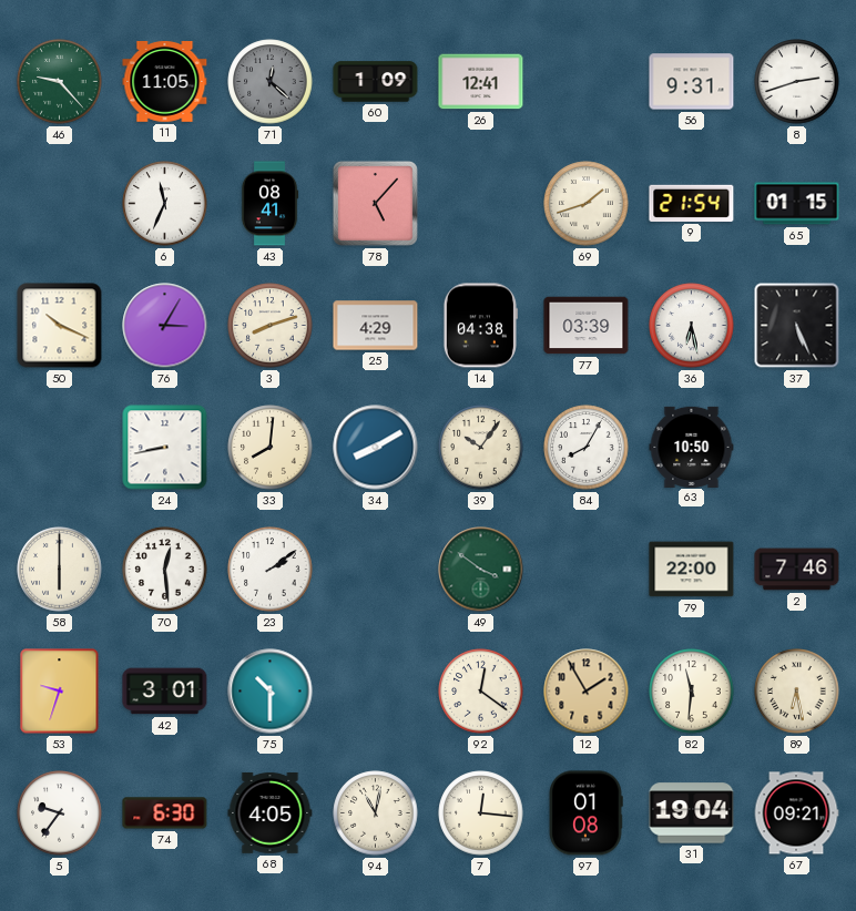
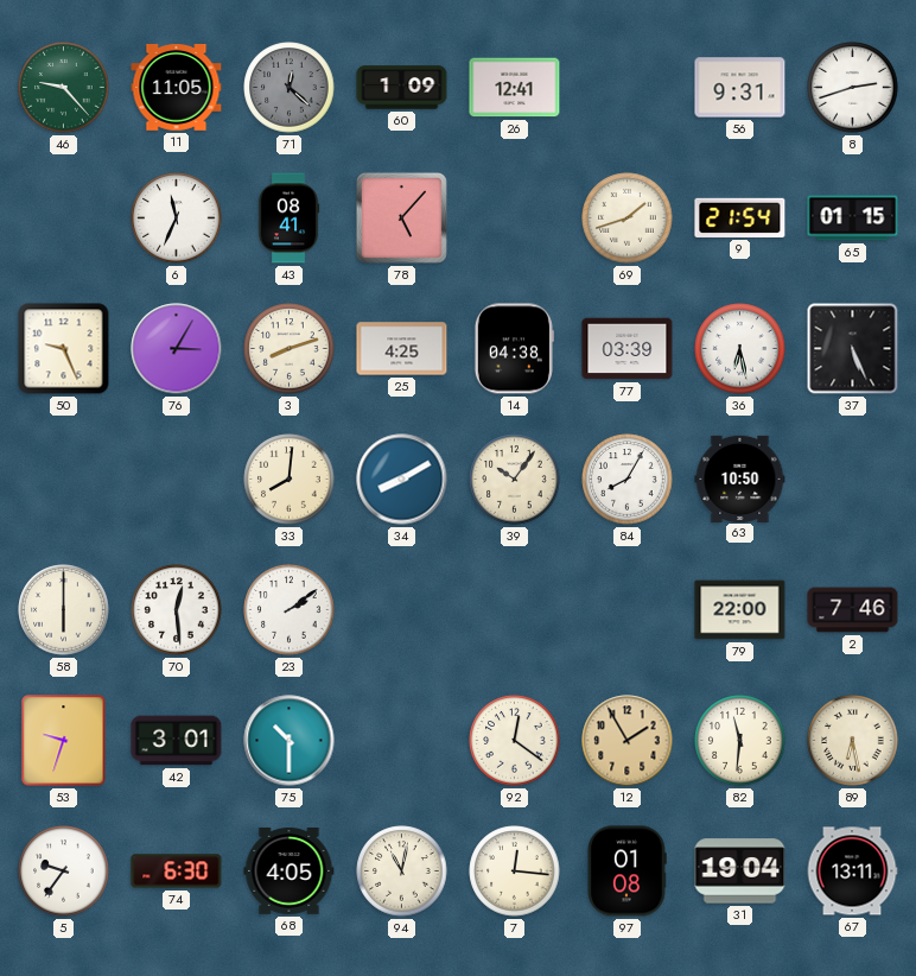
50: 10:19 -> 9:26
25: 4:29 -> 4:25
24: 8:43 -> none
49: 3:51 -> none
67: 09:21 -> 13:11
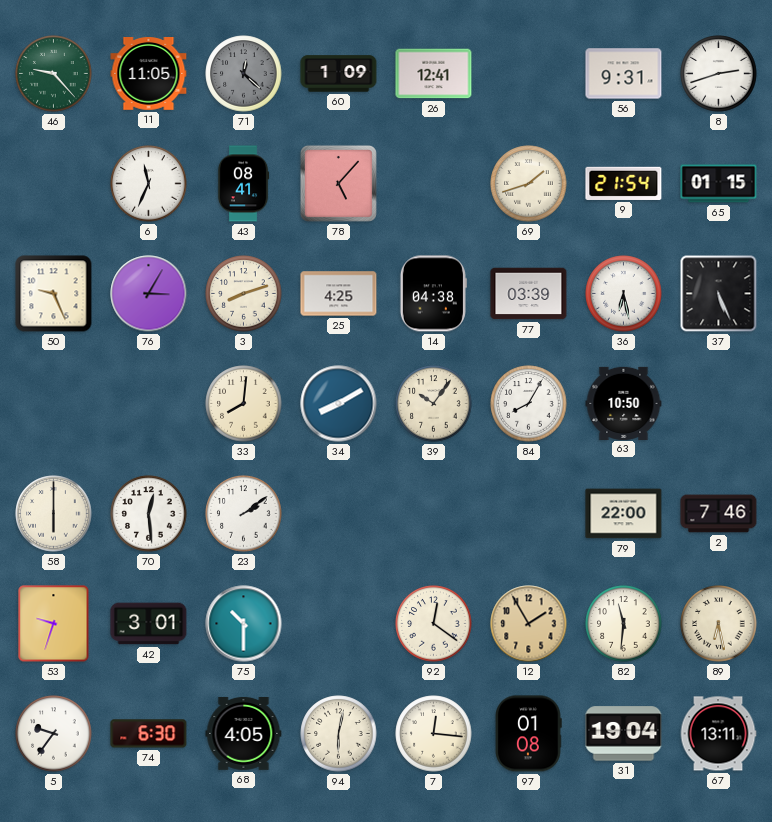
94: 11:02 -> 6:02
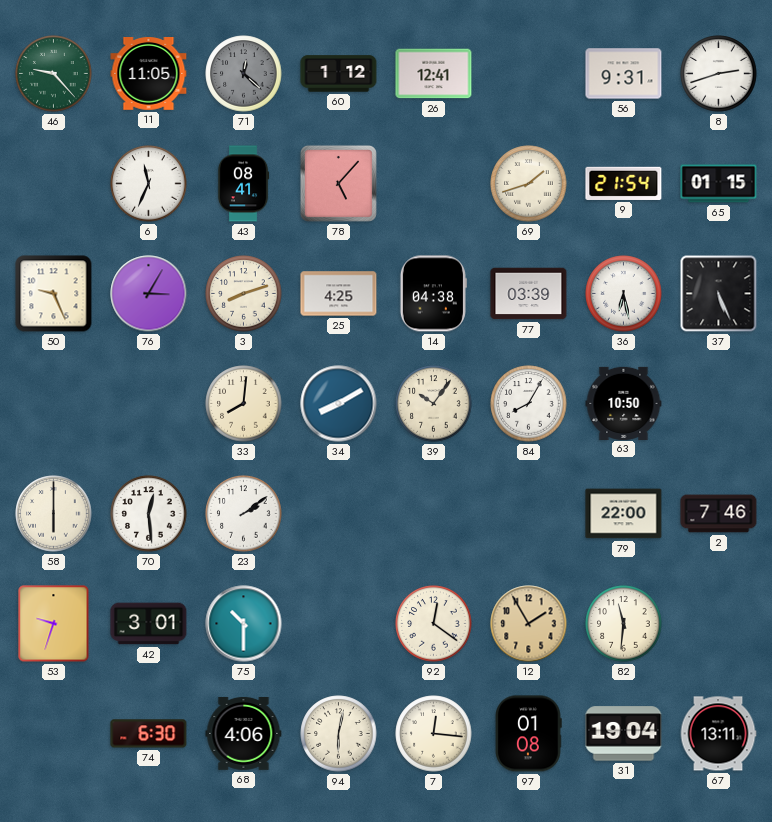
60: 1:09 -> 1:12
89: 6:28 -> none
5: 9:36 -> none
68: 4:05 -> 4:06
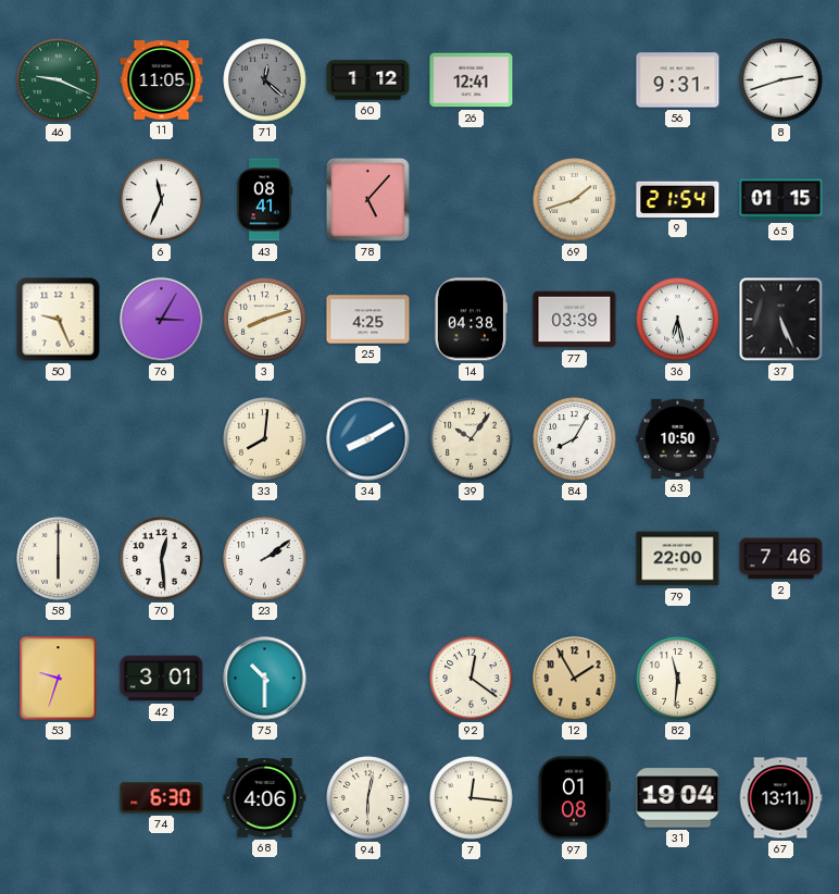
46: 9:23 -> 9:19
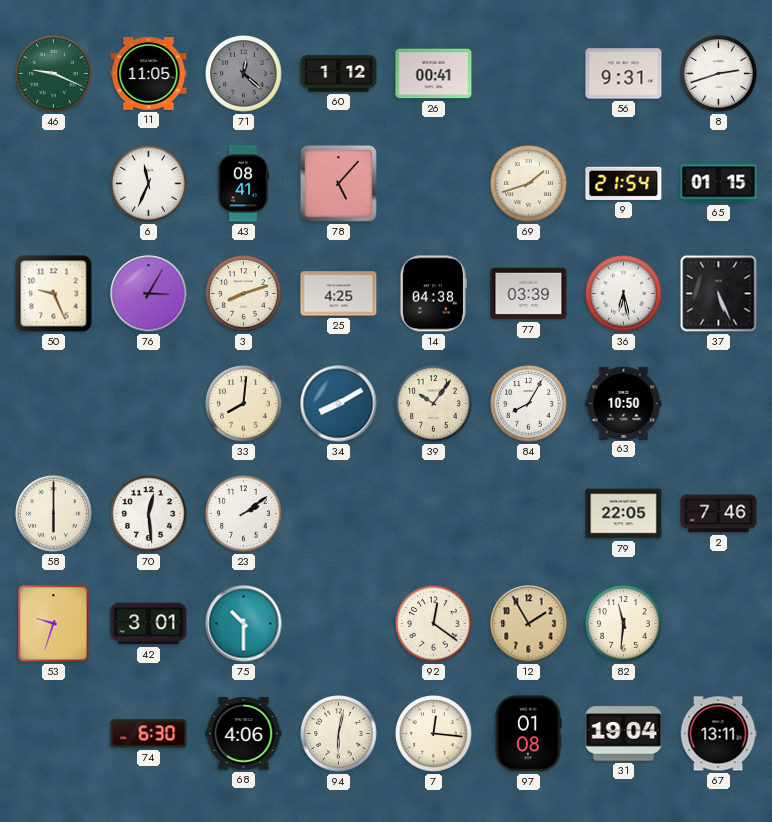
26: 12:41 -> 00:41
79: 22:00 -> 22:05
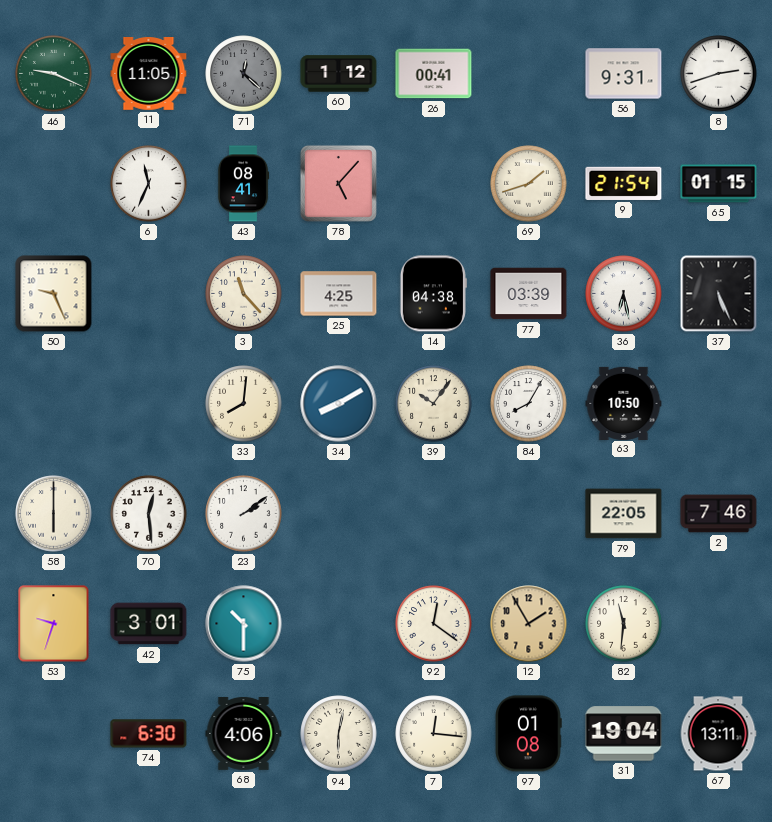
76: 3:05 -> none
3: 8:12 -> 11:23
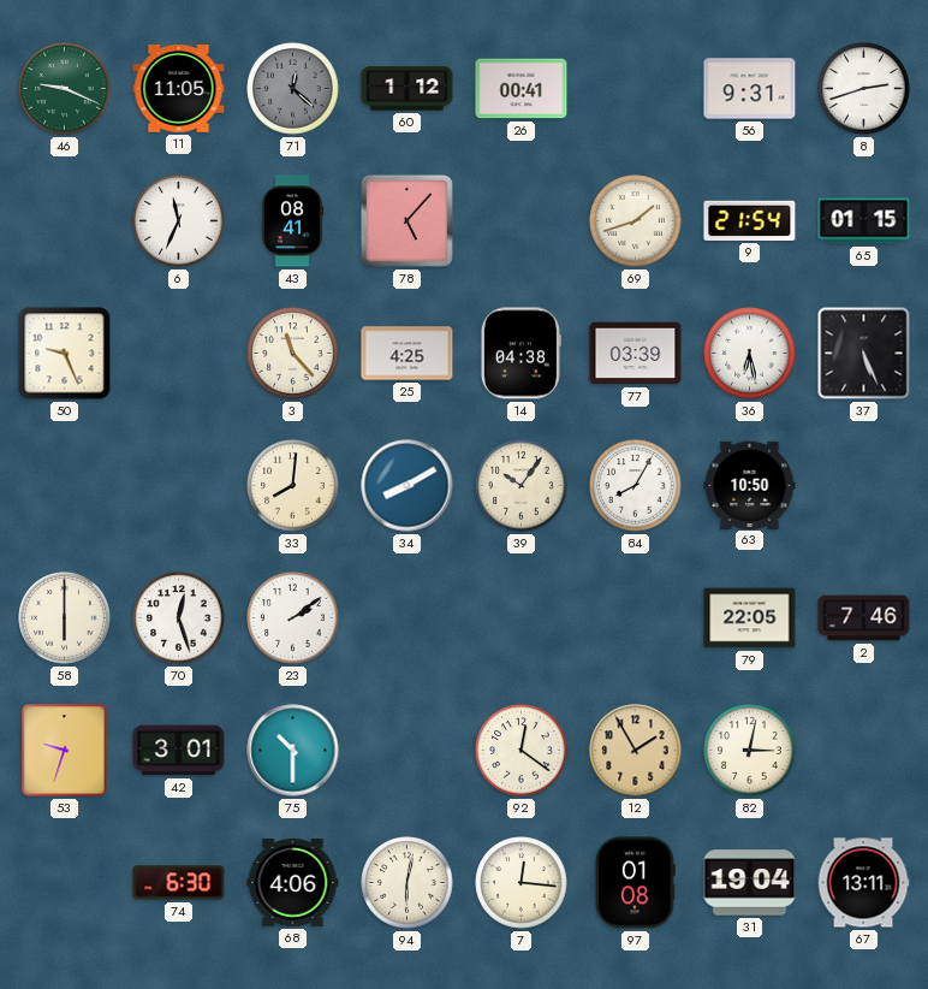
70: 12:29 -> 12:27
82: 11:31 -> 3:02
